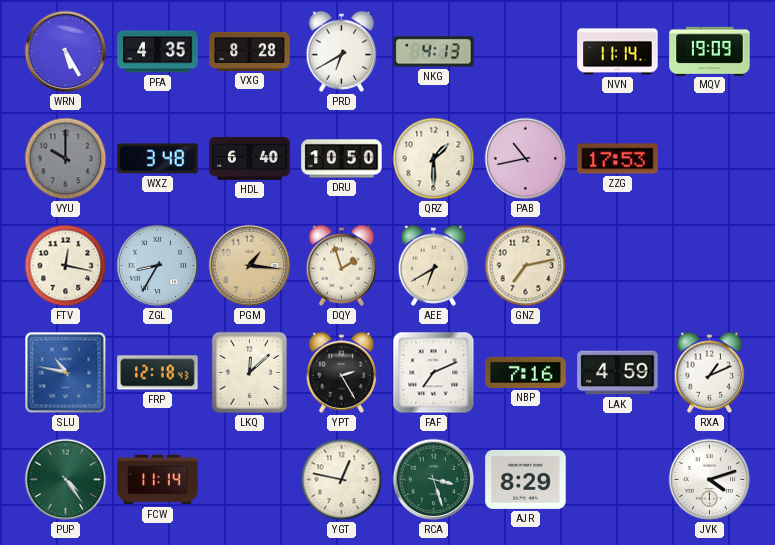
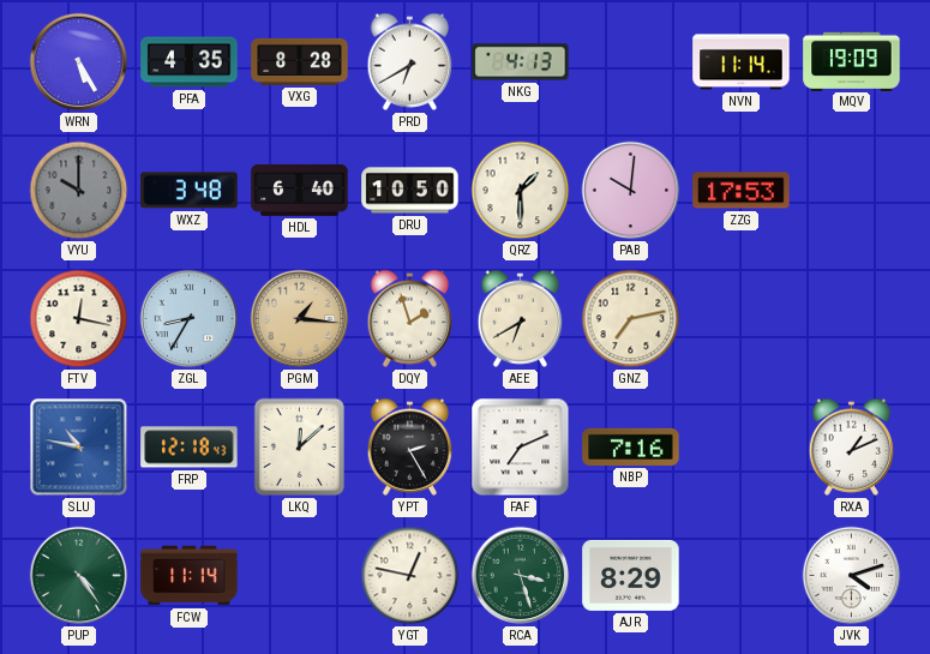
PAB: 10:43 -> 10:01
LAK: 4:59 -> none
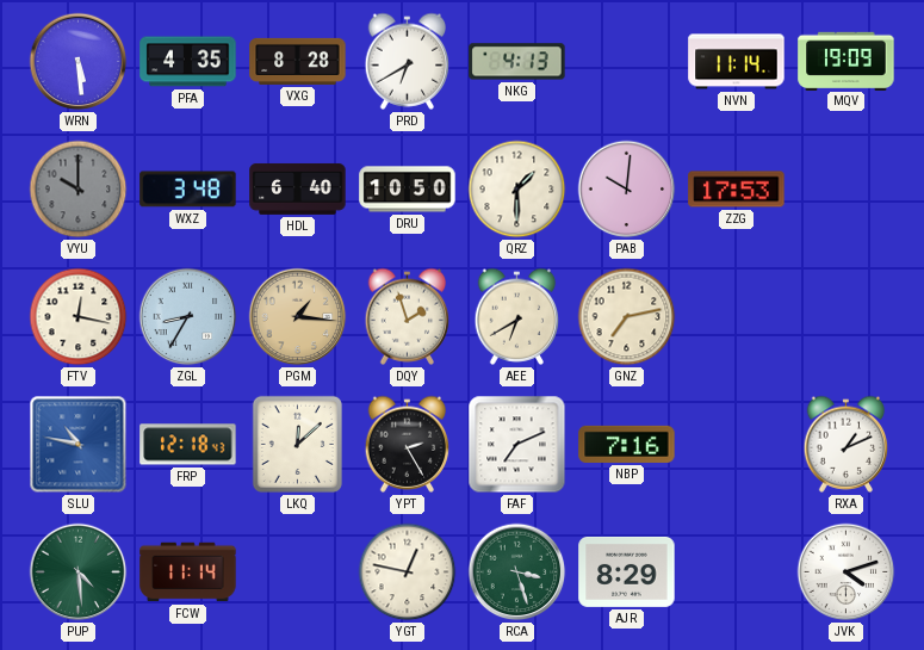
WRN: 5:25 -> 5:29
PUP: 4:24 -> 4:29
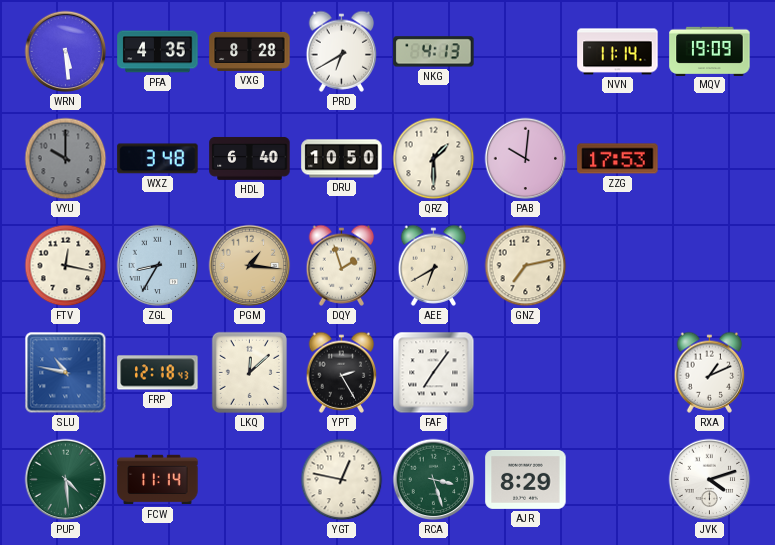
FAF: 7:11 -> 7:06
NBP: 7:16 -> none
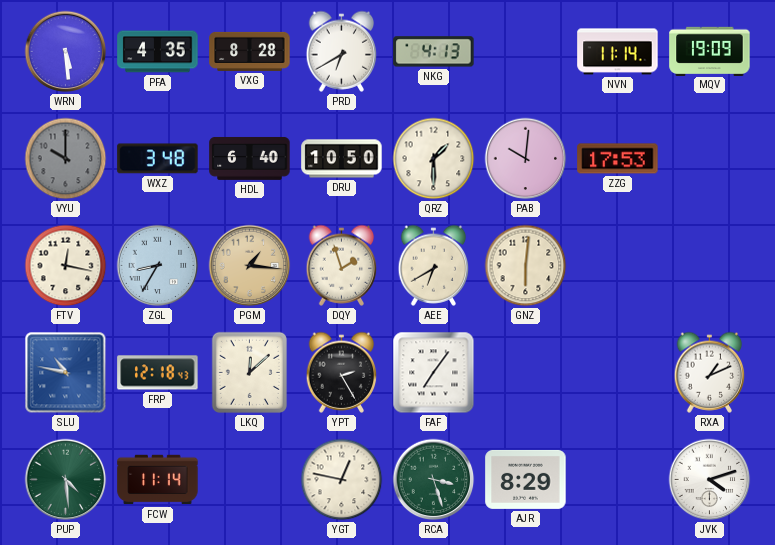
GNZ: 7:13 -> 6:01
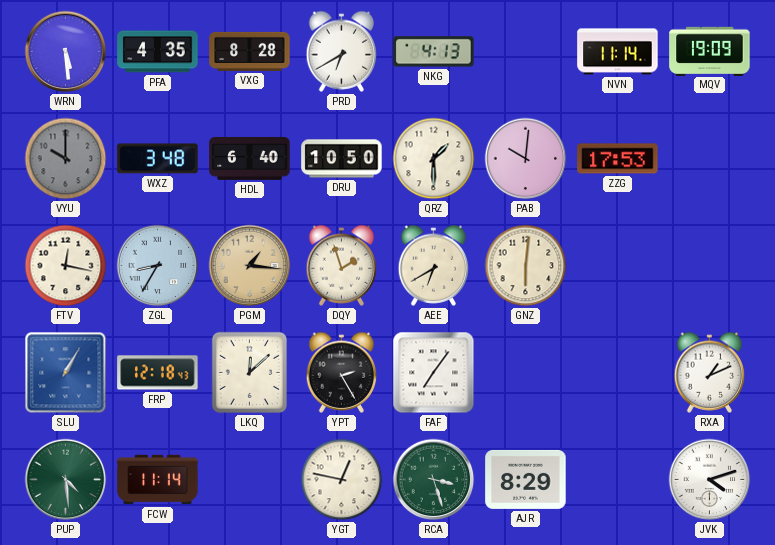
SLU: 10:47 -> 1:05
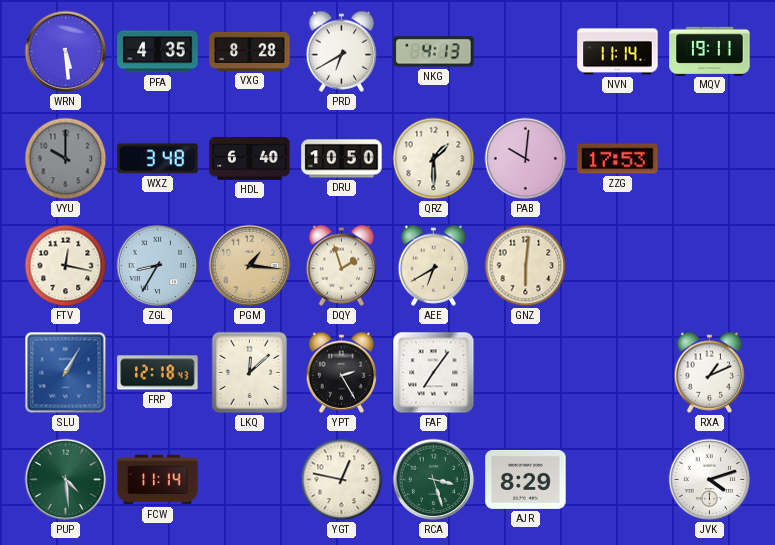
MQV: 19:09 -> 19:11
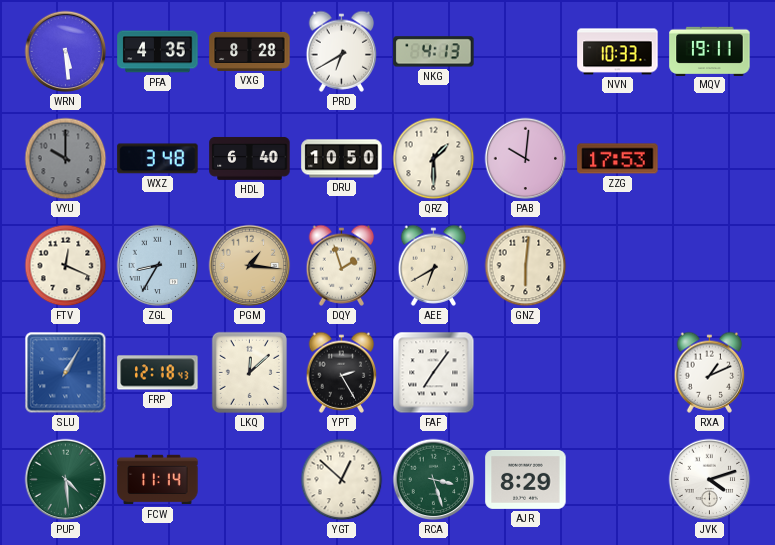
NVN: 11:14 -> 10:33
FTV: 12:17 -> 12:19
YGT: 12:47 -> 12:52
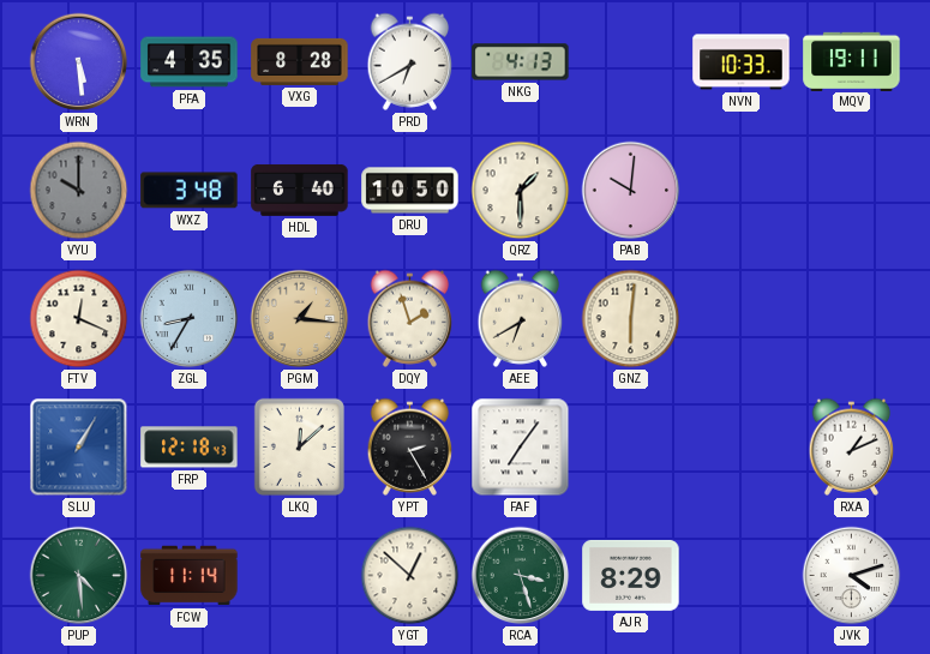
ZZG: 17:53 -> none
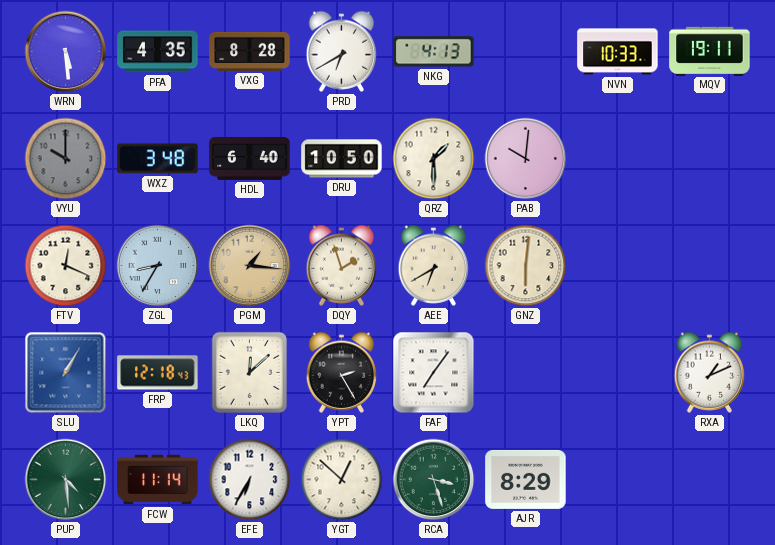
EFE: none -> 6:35
JVK: 4:12 -> none
